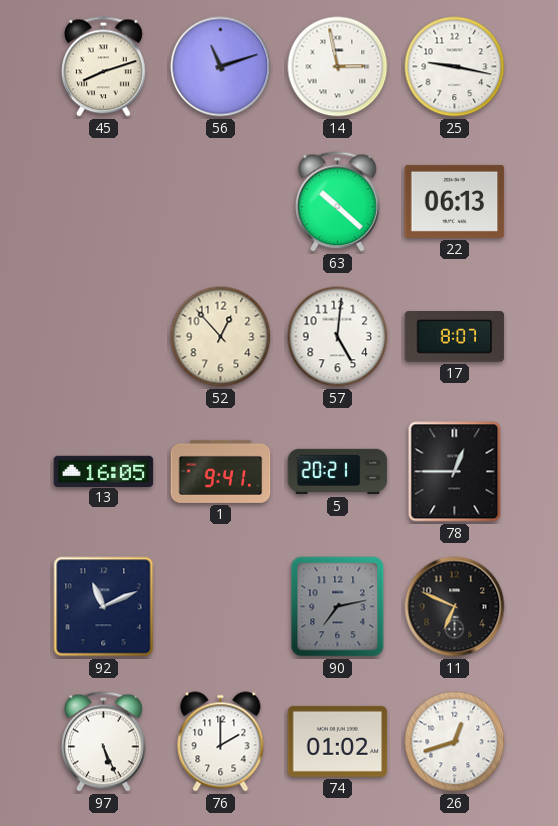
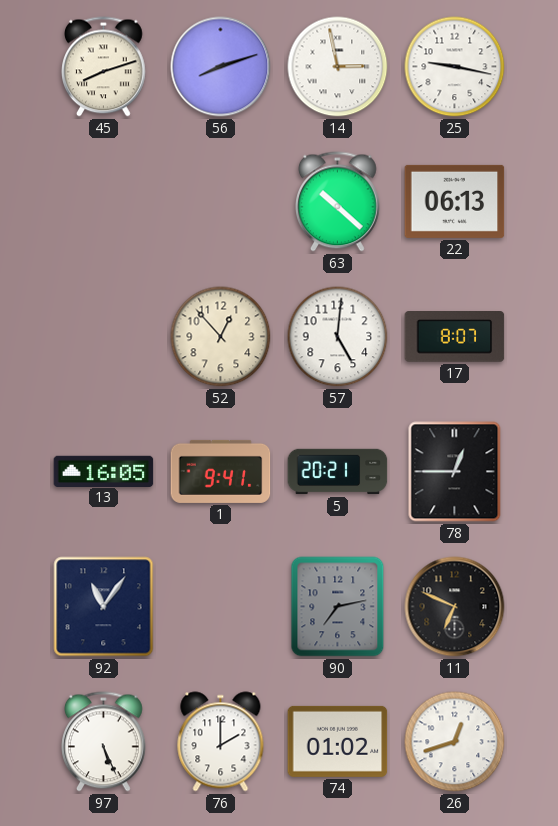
56: 11:12 -> 8:12
92: 11:11 -> 11:06
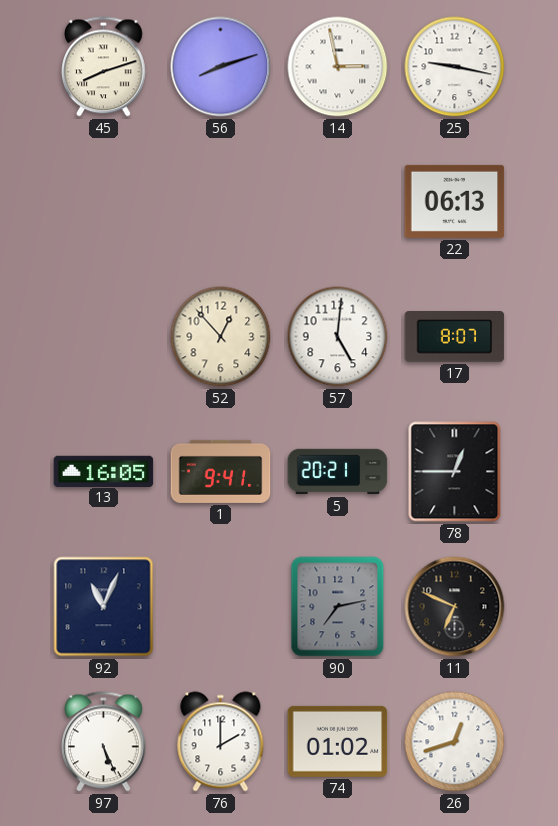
63: 10:22 -> none
92: 11:06 -> 11:04
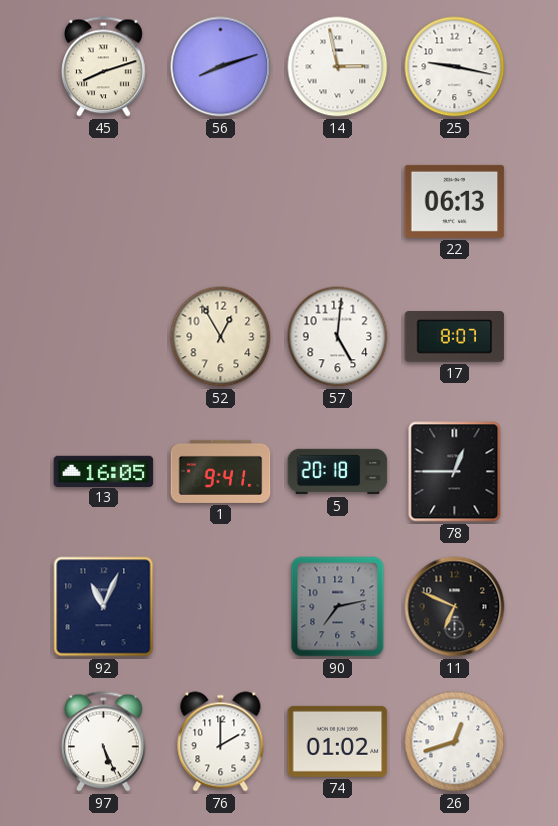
52: 12:53 -> 12:55
5: 20:21 -> 20:18
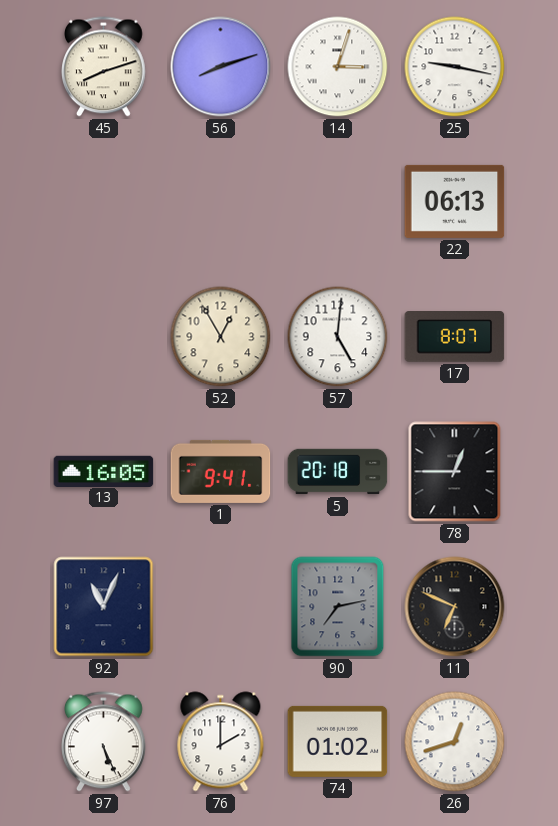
14: 2:58 -> 3:03
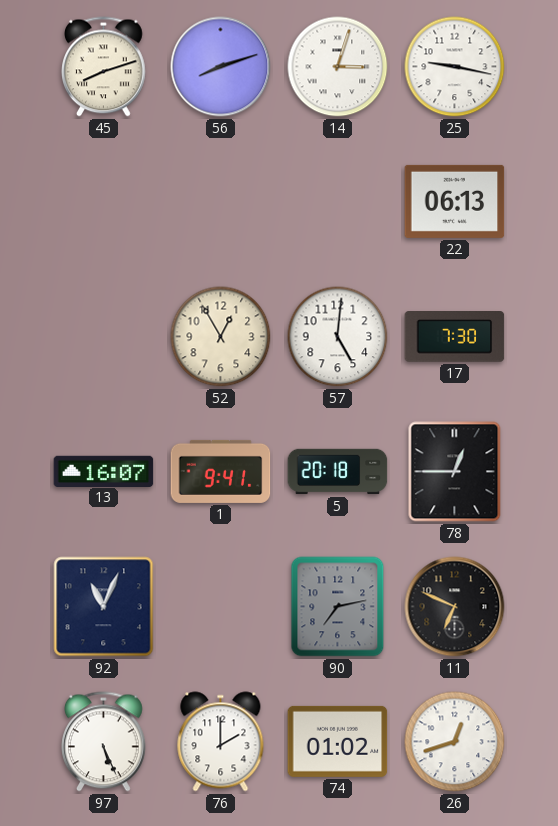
17: 8:07 -> 7:30
13: 16:05 -> 16:07
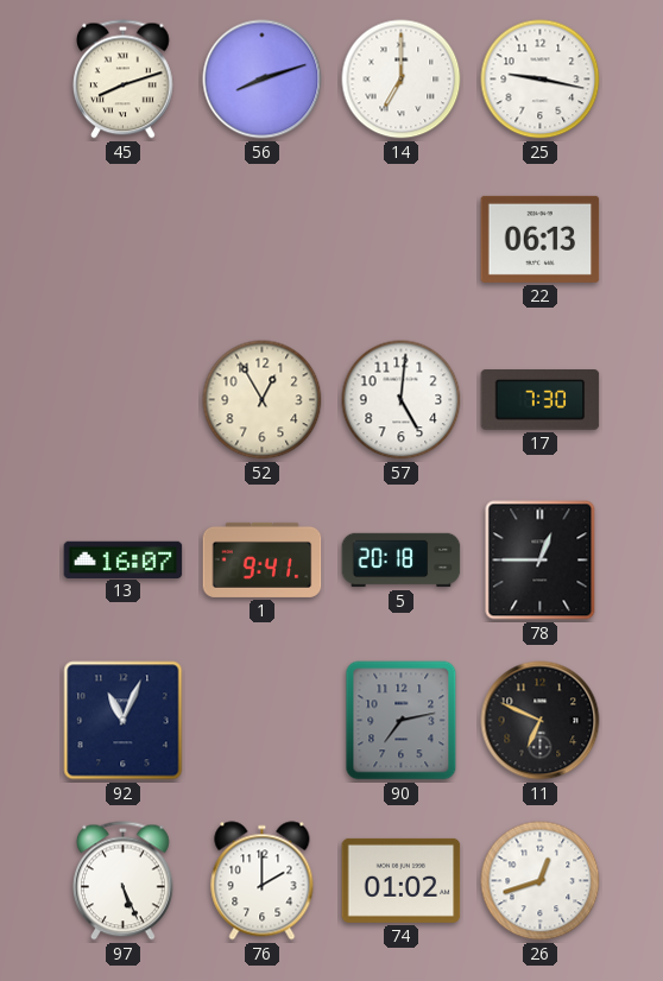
14: 3:03 -> 7:00
